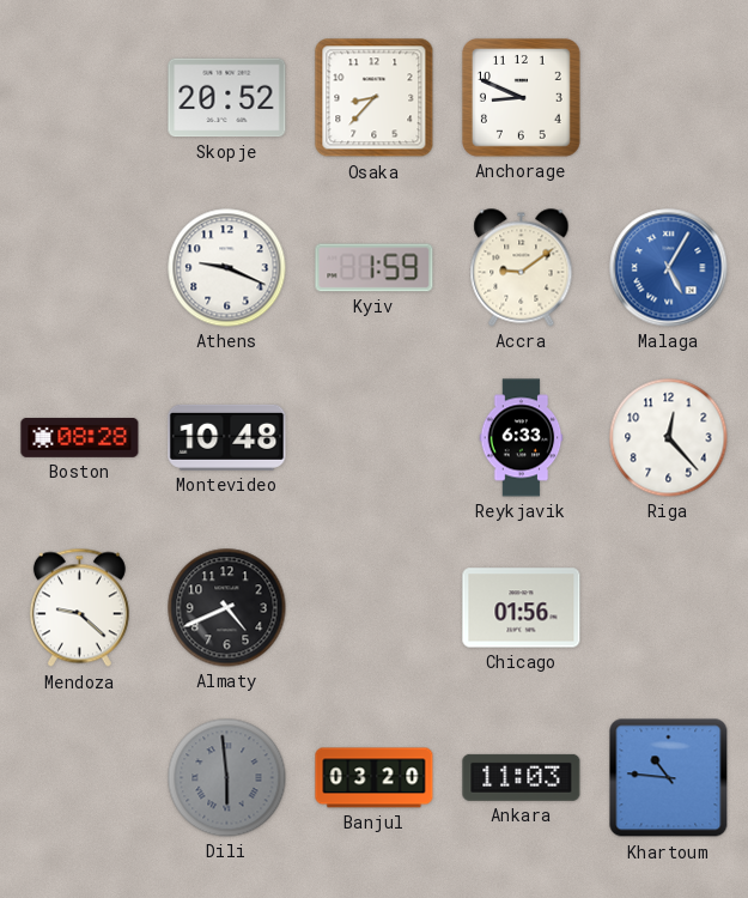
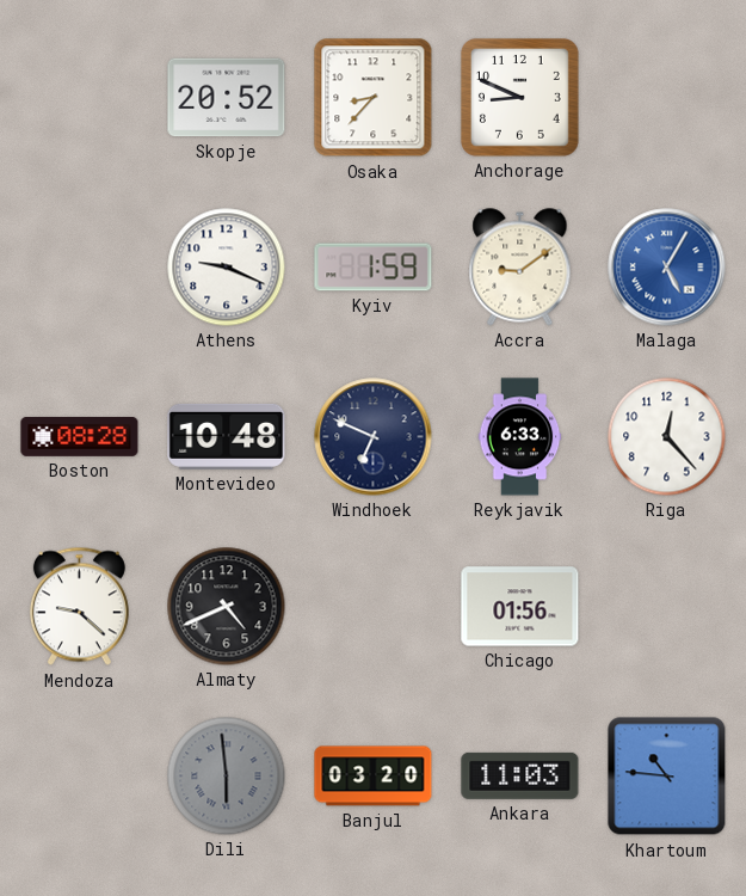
Windhoek: none -> 6:49
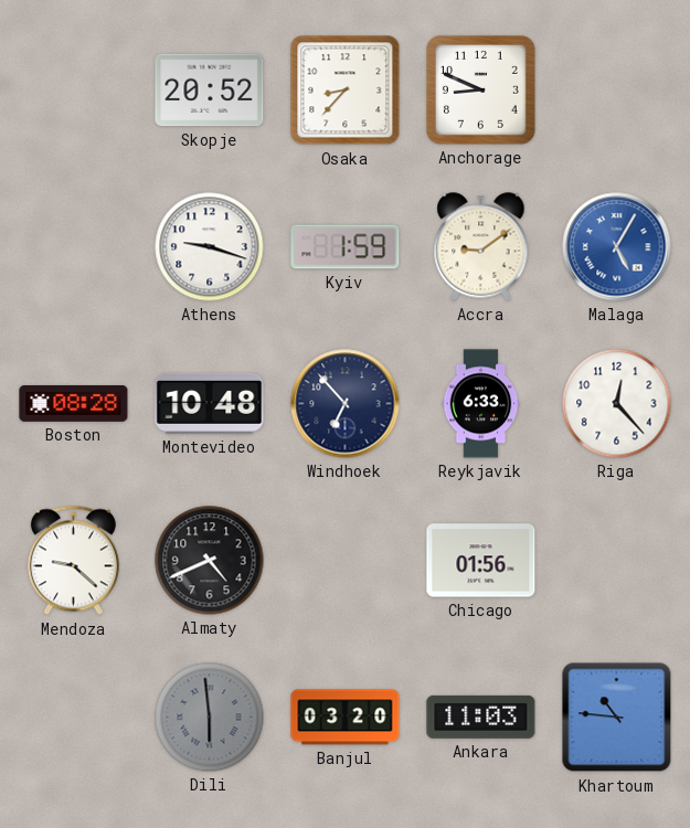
Athens: 9:19 -> 9:18
Windhoek: 6:49 -> 6:53
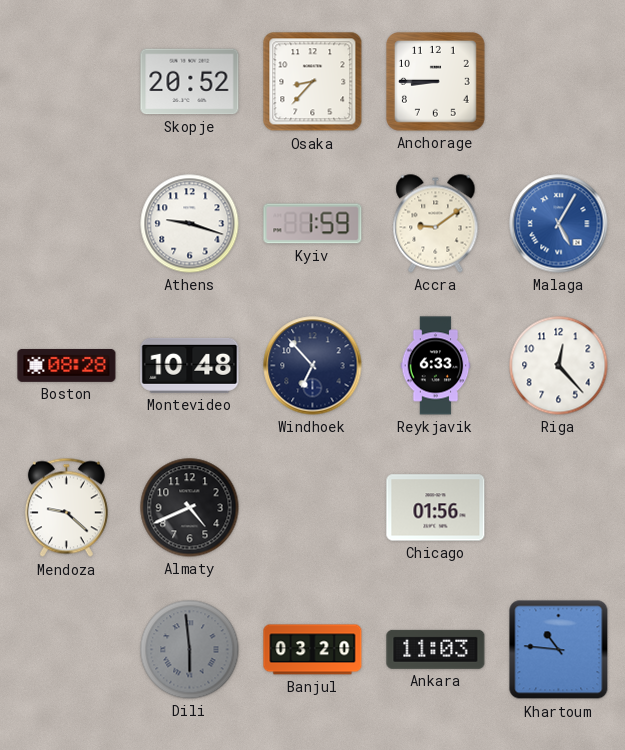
Anchorage: 8:49 -> 8:45
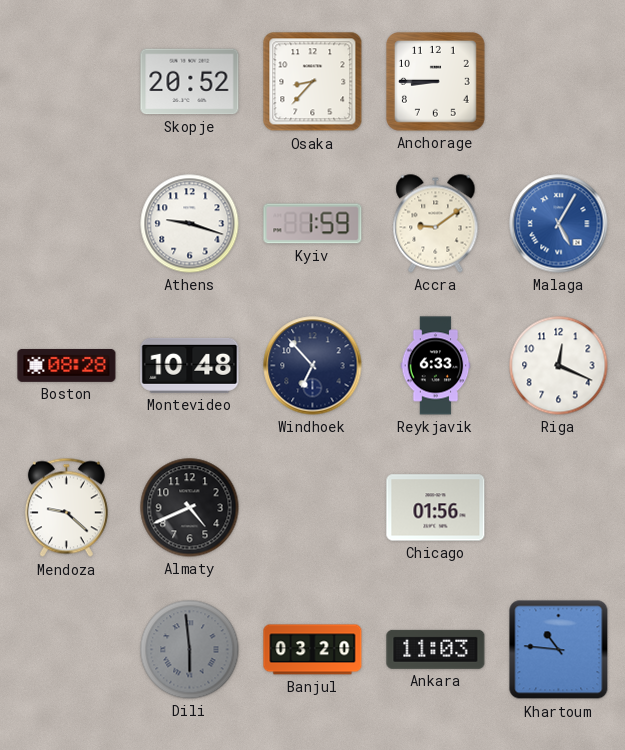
Riga: 12:23 -> 12:19
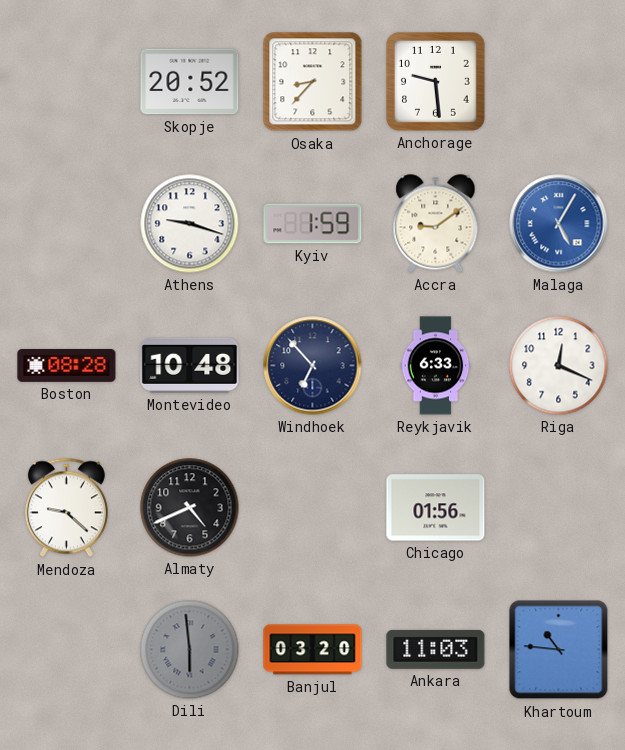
Anchorage: 8:45 -> 9:29
